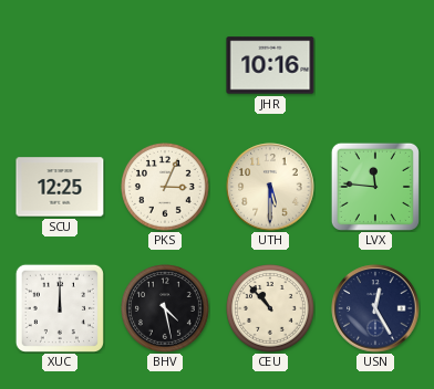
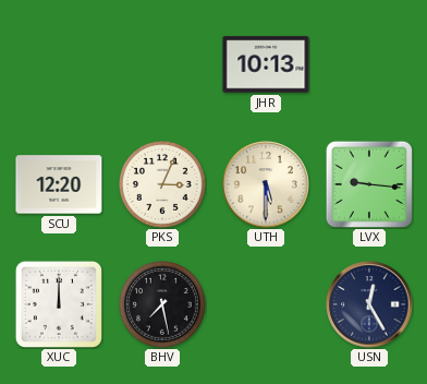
JHR: 10:16 -> 10:13
SCU: 12:25 -> 12:20
LVX: 11:46 -> 9:16
BHV: 4:28 -> 7:28
CEU: 10:53 -> none
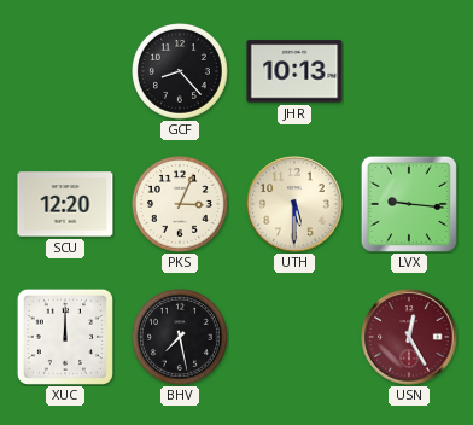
GCF: none -> 8:23
USN dial: navy -> burgundy
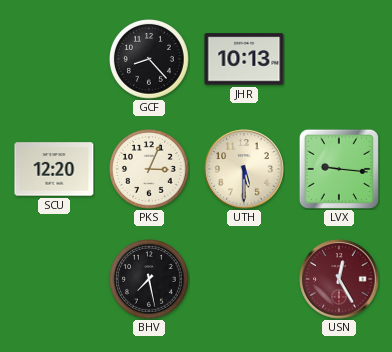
XUC: 12:00 -> none
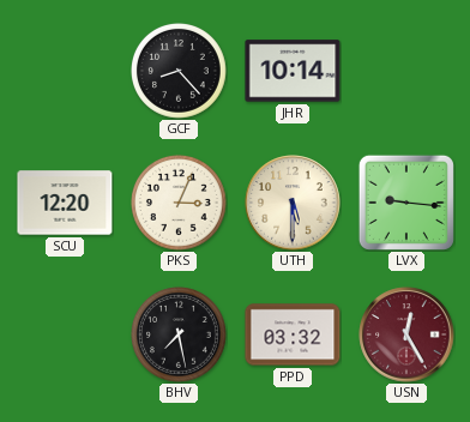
JHR: 10:13 -> 10:14
PPD: none -> 03:32
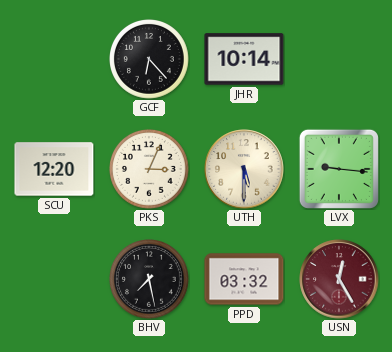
GCF: 8:23 -> 6:23
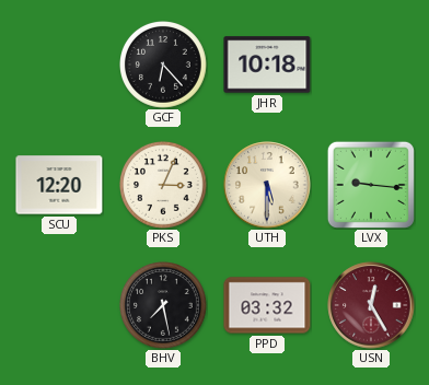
JHR: 10:14 -> 10:18
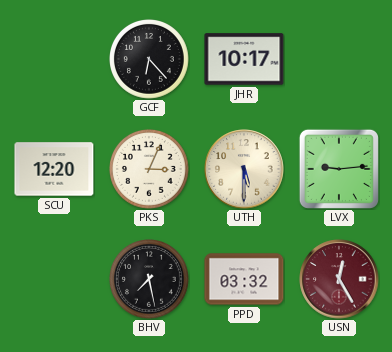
JHR: 10:18 -> 10:17
LVX: 9:16 -> 9:14
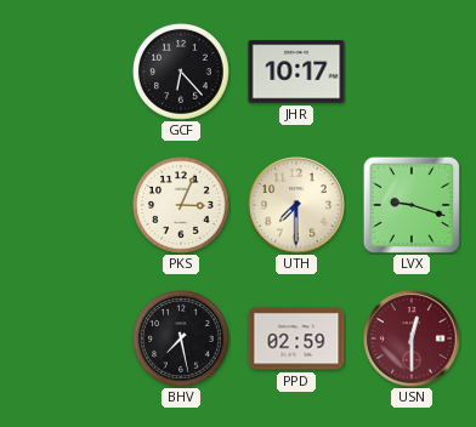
SCU: 12:20 -> none
UTH: 5:30 -> 7:30
LVX: 9:14 -> 9:18
PPD: 03:32 -> 02:59
USN: 12:25 -> 12:30
